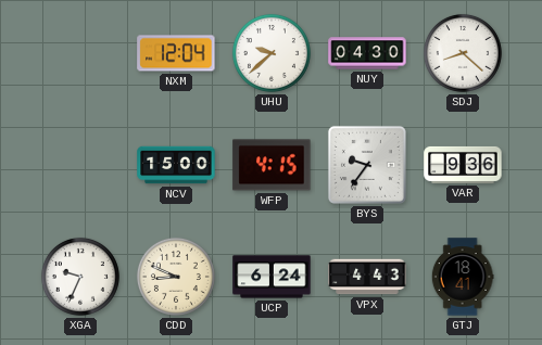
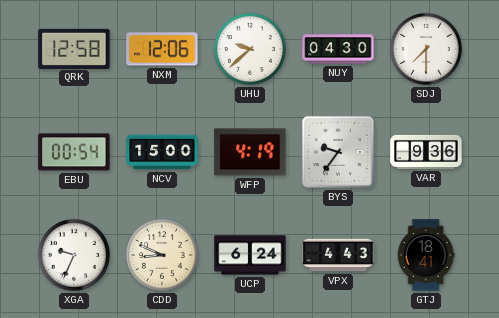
QRK: none -> 12:58
NXM: 12:04 -> 12:06
SDJ: 8:22 -> 7:30
EBU: none -> 00:54
WFP: 4:15 -> 4:19
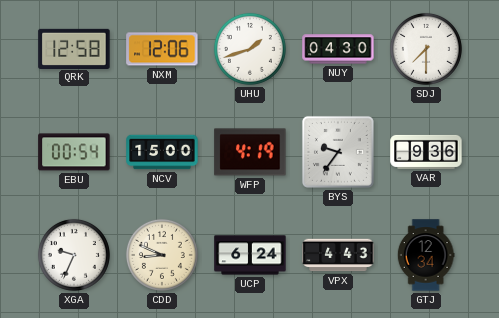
UHU: 9:38 -> 1:42
GTJ: 18:41 -> 12:34
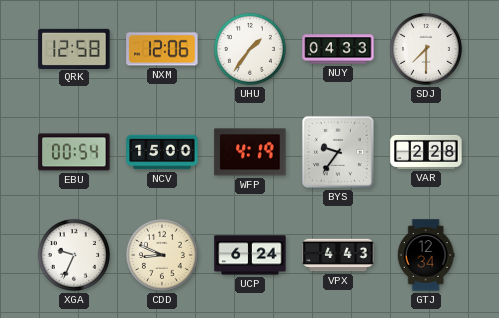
UHU: 1:42 -> 1:36
NUY: 04:30 -> 04:33
VAR: 9:36 -> 2:28
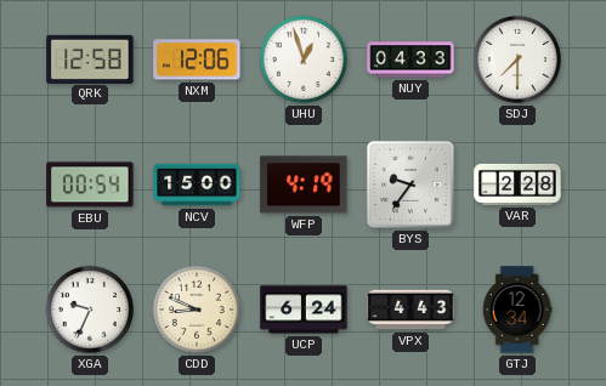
UHU: 1:36 -> 12:57
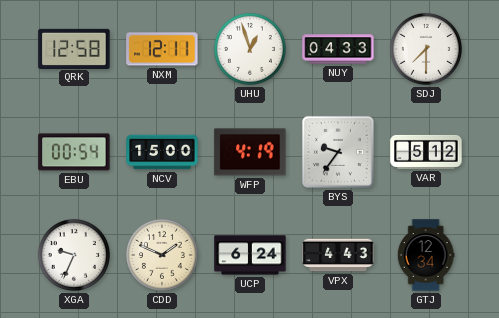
NXM: 12:06 -> 12:11
VAR: 2:28 -> 5:12
CDD: 8:49 -> 1:49
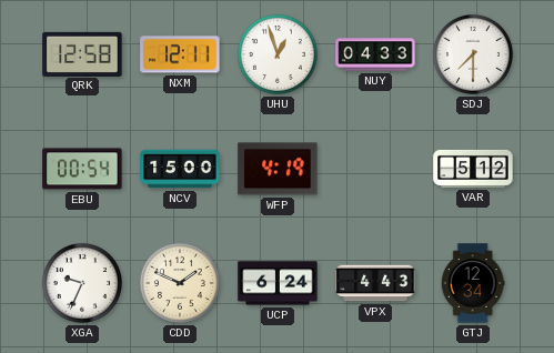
BYS: 9:36 -> none
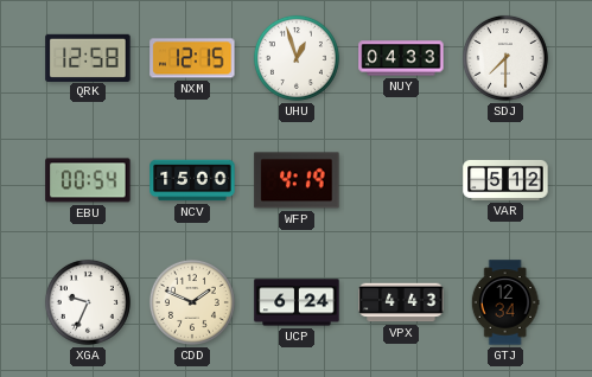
NXM: 12:11 -> 12:15
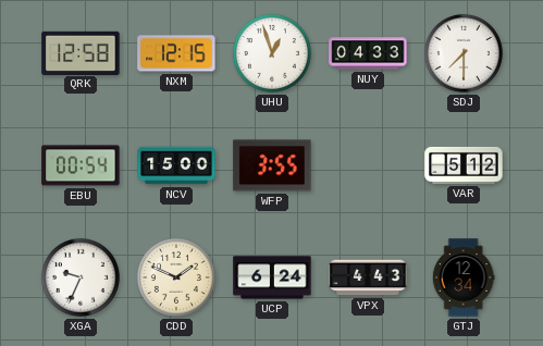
WFP: 4:19 -> 3:55
